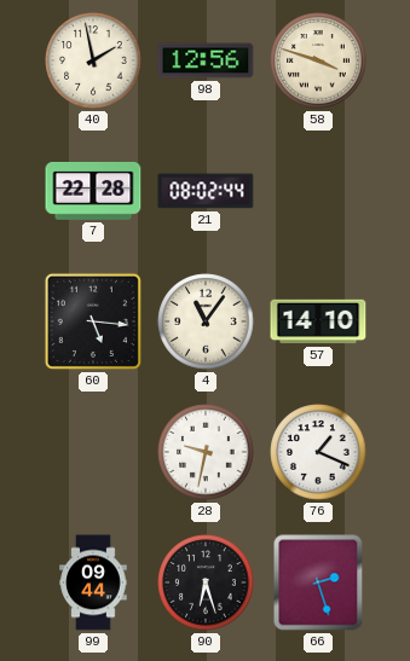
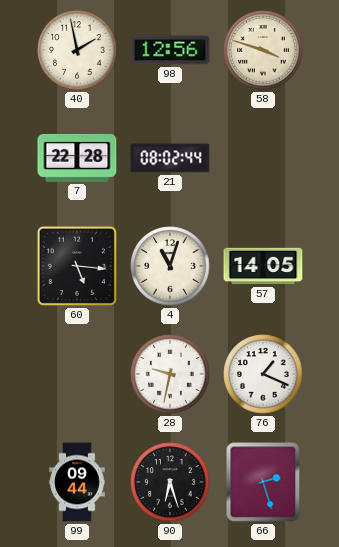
4: 11:06 -> 11:03
57: 14:10 -> 14:05
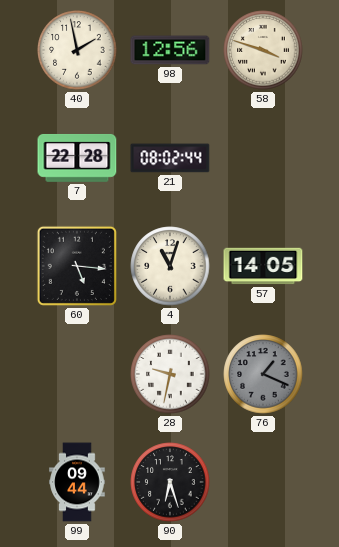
76 dial: white -> grey
66: 2:27 -> none
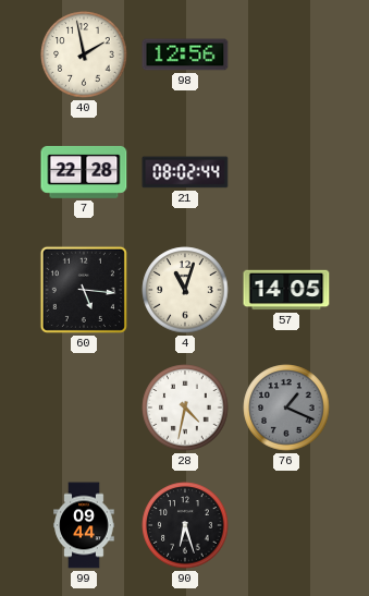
58: 3:48 -> none
28: 9:32 -> 4:32
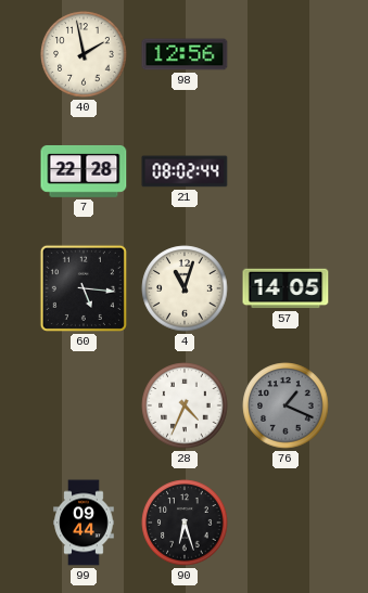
28: 4:32 -> 4:34
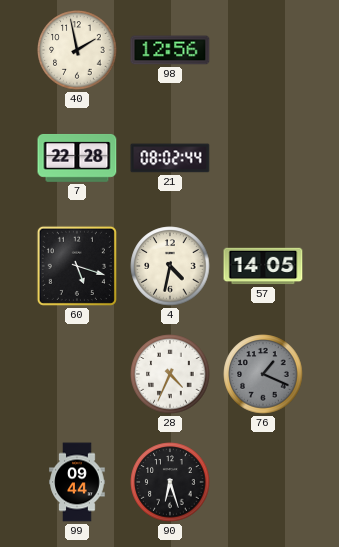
60: 5:16 -> 5:18
4: 11:03 -> 4:32
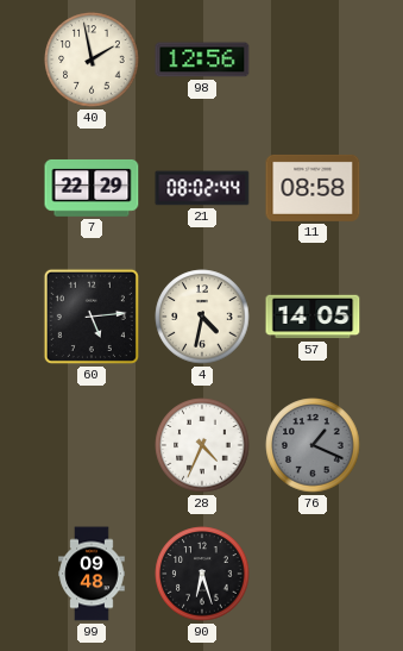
7: 22:28 -> 22:29
11: none -> 08:58
60: 5:18 -> 5:14
99: 09:44 -> 09:48
